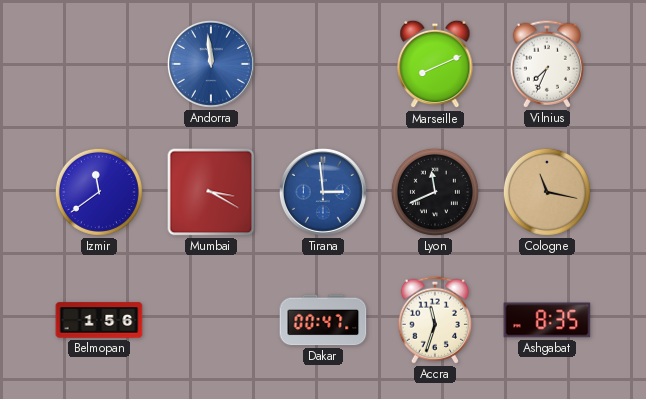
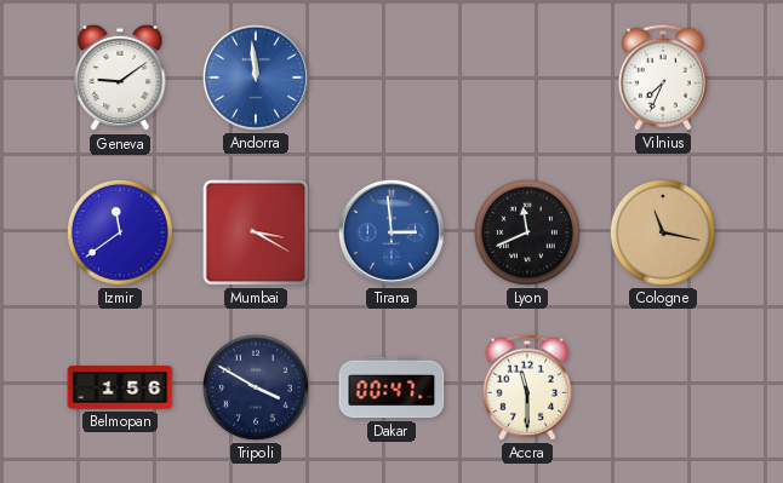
Geneva: none -> 9:09
Marseille: 8:11 -> none
Tripoli: none -> 3:50
Accra: 11:33 -> 11:30
Ashgabat: 8:35 -> none
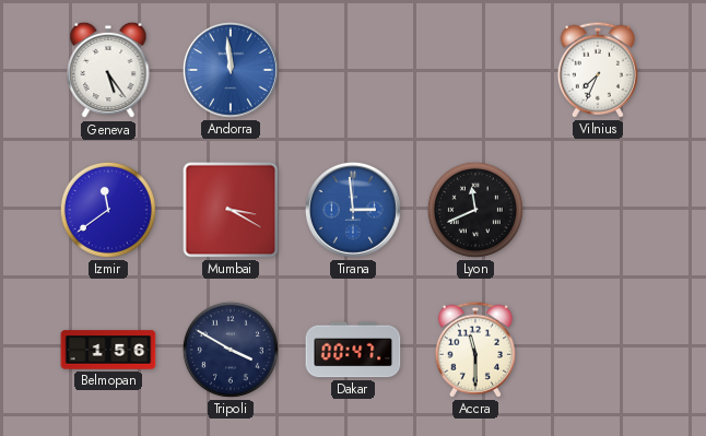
Geneva: 9:09 -> 5:24
Cologne: 11:17 -> none
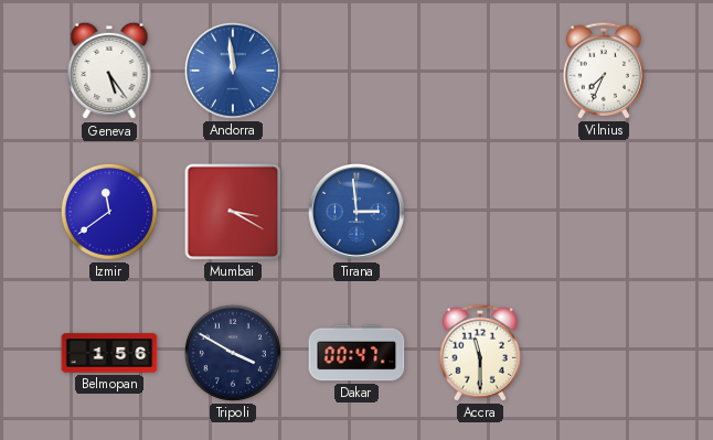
Lyon: 11:41 -> none
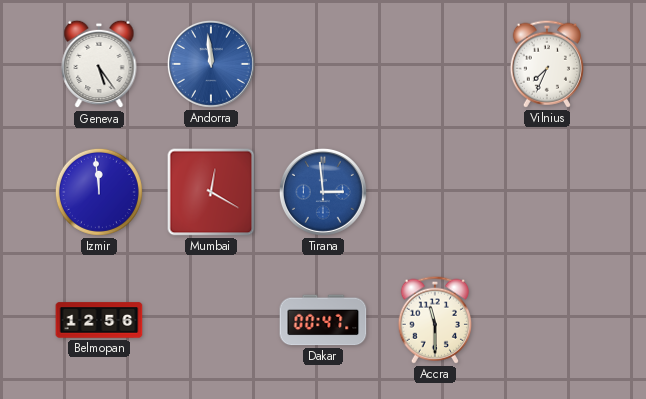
Izmir: 11:39 -> 11:59
Mumbai: 3:20 -> 12:20
Belmopan: 1:56 -> 12:56
Tripoli: 3:50 -> none
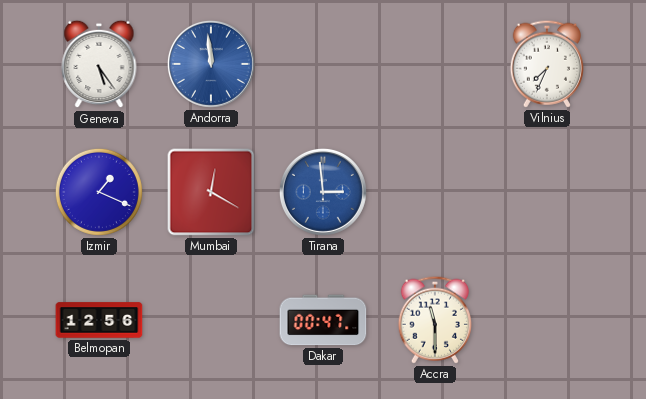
Izmir: 11:59 -> 1:19
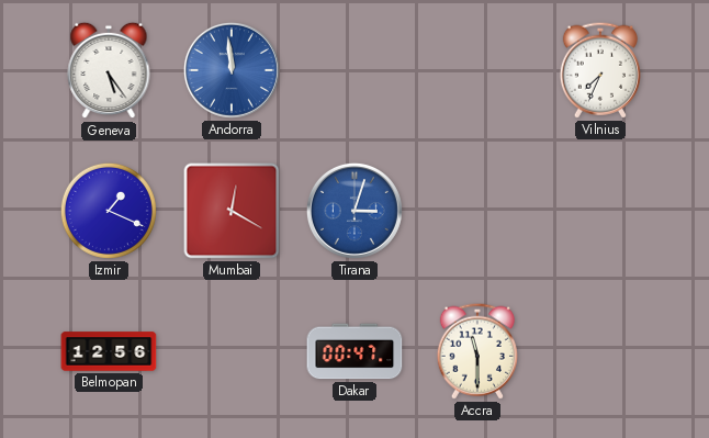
Tirana: 2:59 -> 3:03
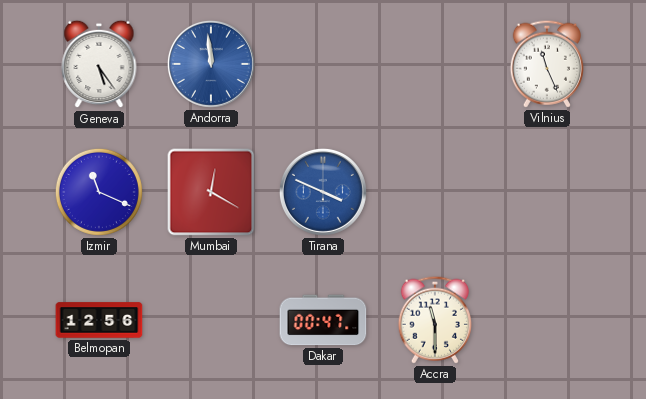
Vilnius: 7:34 -> 11:26
Izmir: 1:19 -> 11:19
Tirana: 3:03 -> 3:49
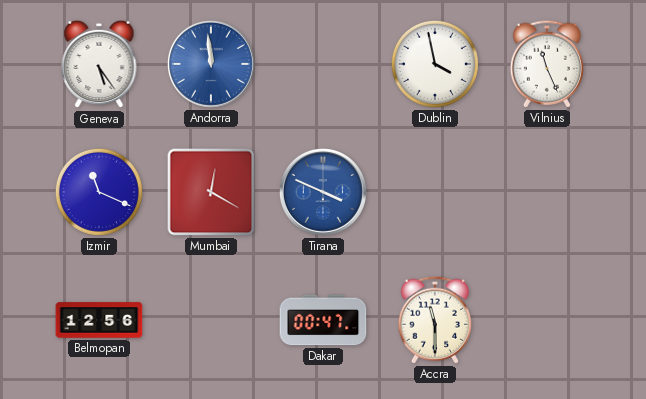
Dublin: none -> 3:58
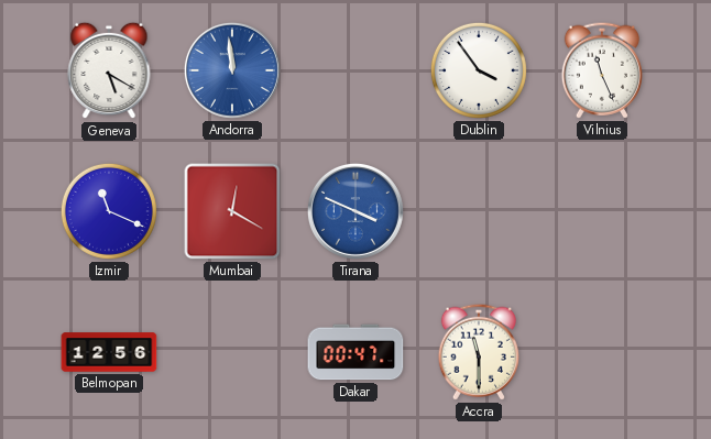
Geneva: 5:24 -> 5:20
Dublin: 3:58 -> 3:54
